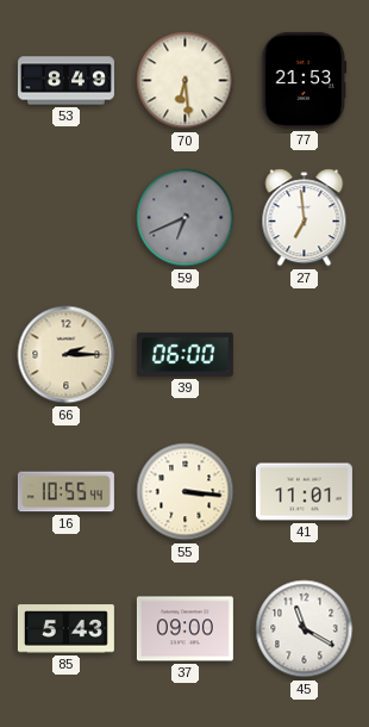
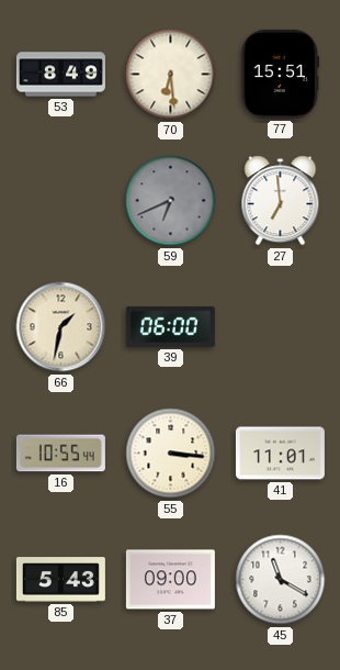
77: 21:53 -> 15:51
66: 2:15 -> 1:32
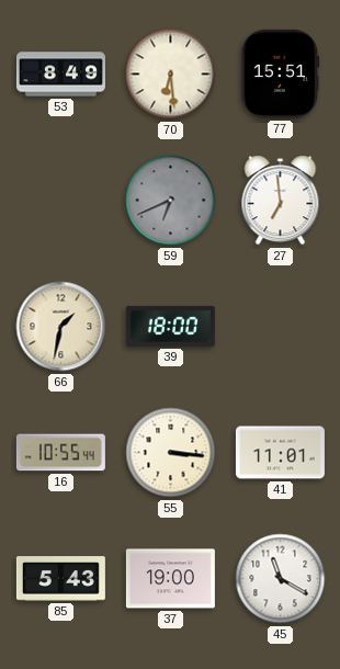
39: 06:00 -> 18:00
37: 09:00 -> 19:00
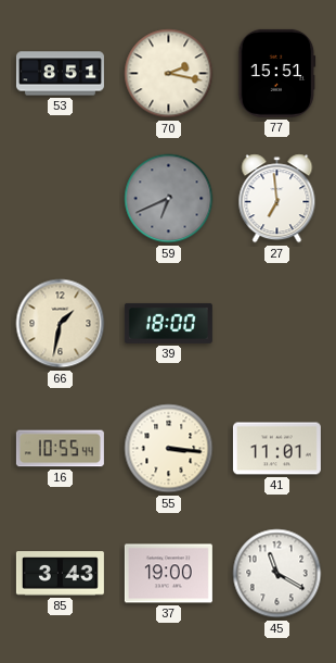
53: 8:49 -> 8:51
70: 6:29 -> 2:17
85: 5:43 -> 3:43
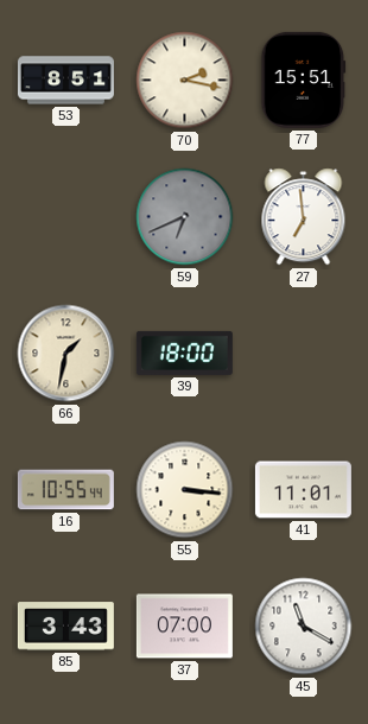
37: 19:00 -> 07:00
